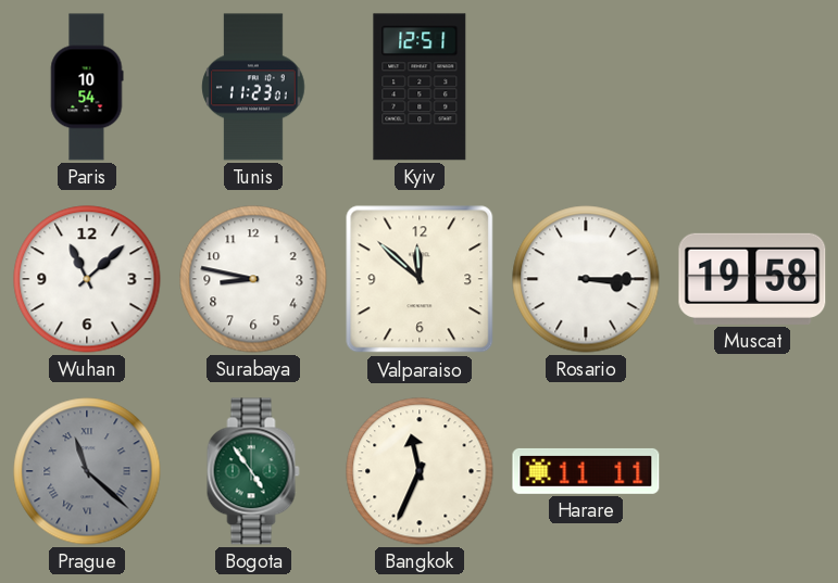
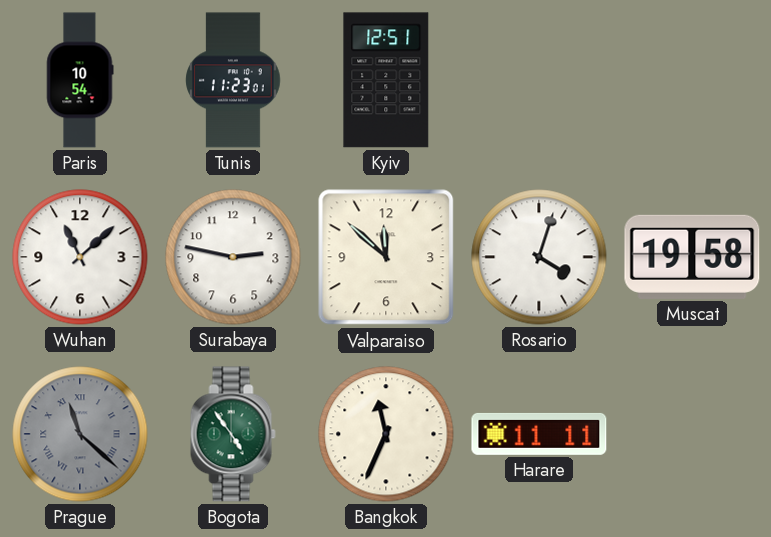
Surabaya: 8:47 -> 2:47
Rosario: 3:15 -> 4:03
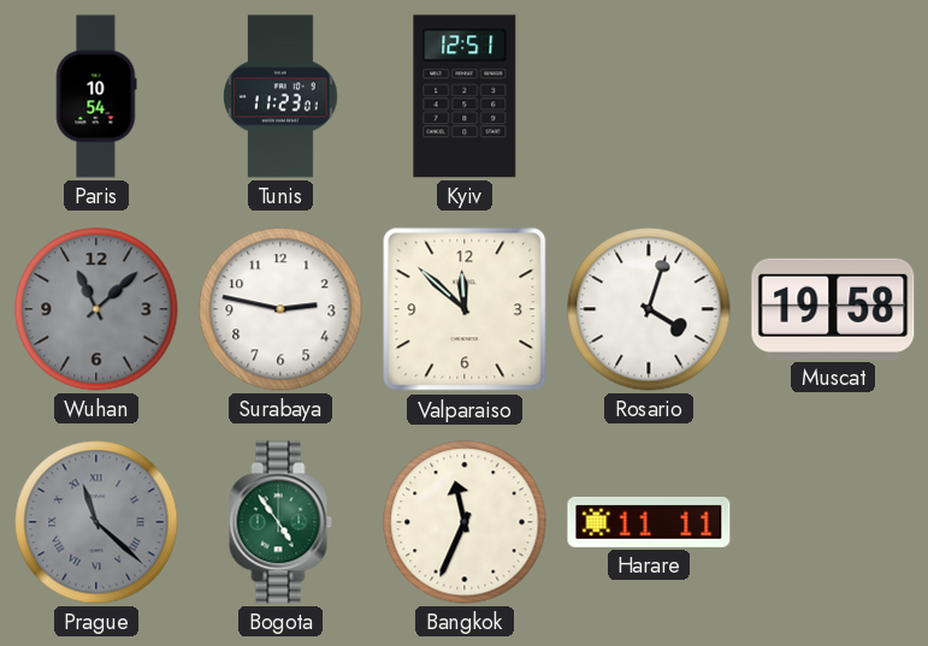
Wuhan dial: white -> grey
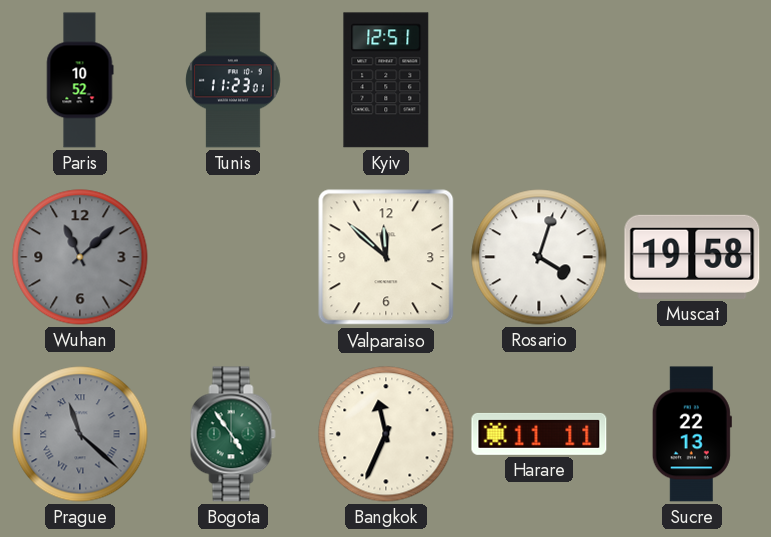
Paris: 10:54 -> 10:52
Surabaya: 2:47 -> none
Sucre: none -> 22:13
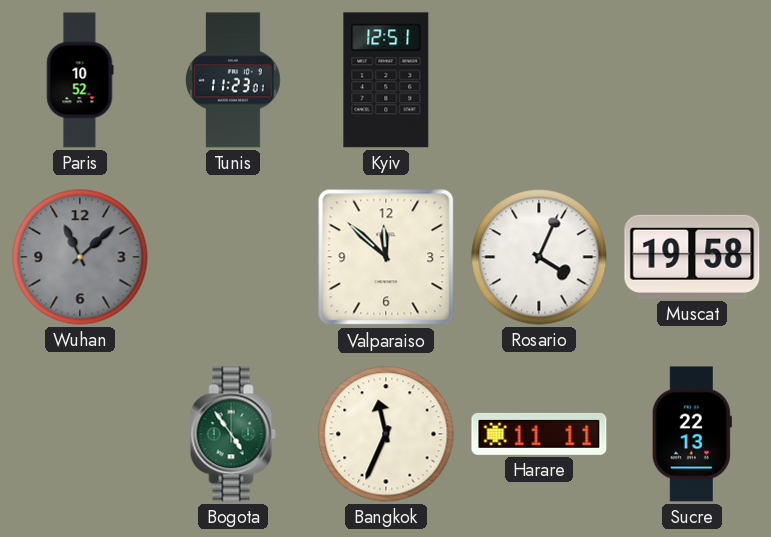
Rosario: 4:03 -> 4:04
Prague: 11:22 -> none
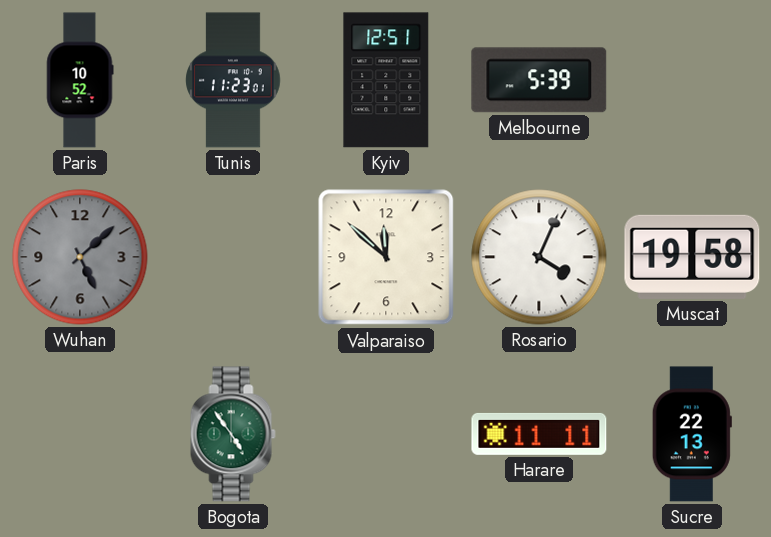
Melbourne: none -> 5:39
Wuhan: 11:08 -> 5:08
Bangkok: 11:34 -> none
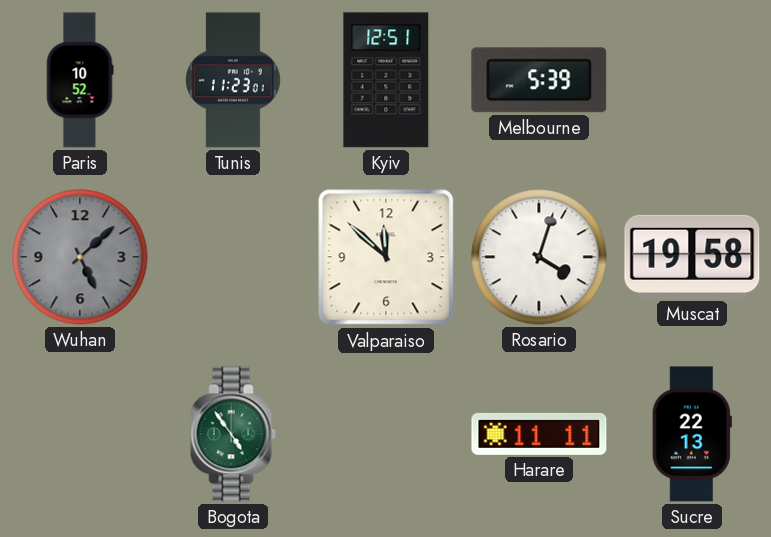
Rosario: 4:04 -> 4:03
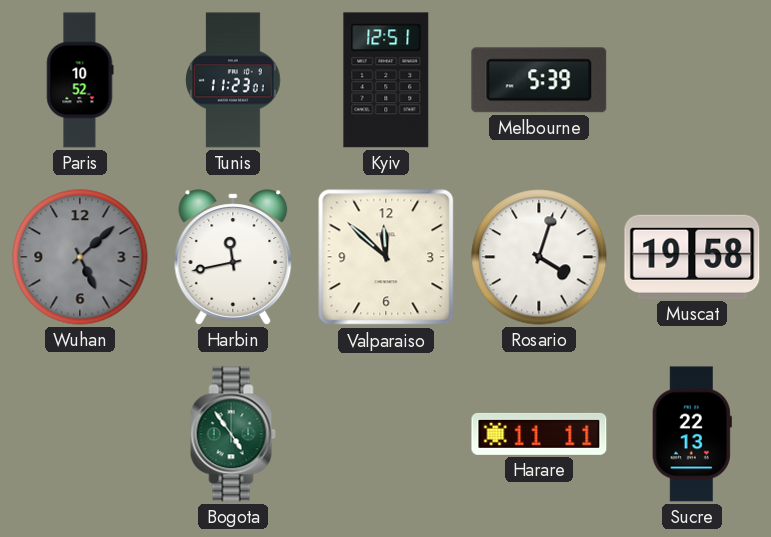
Harbin: none -> 11:43
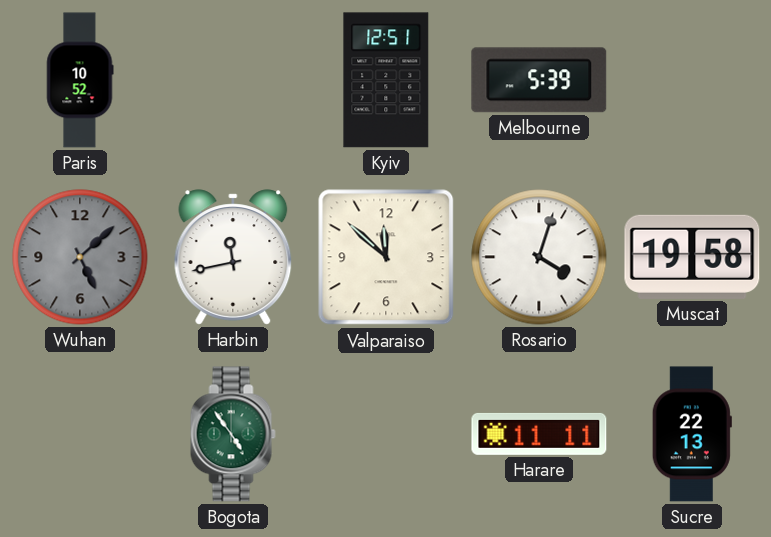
Tunis: 11:23 -> none
